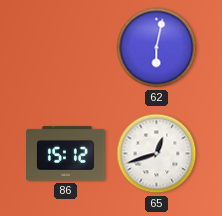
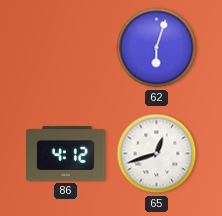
62: 6:02 -> 6:03
86: 15:12 -> 4:12
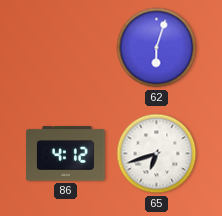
65: 12:42 -> 6:42
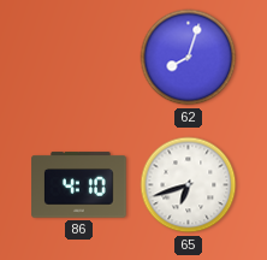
62: 6:03 -> 8:03
86: 4:12 -> 4:10
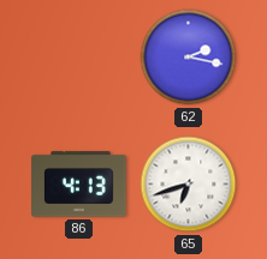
62: 8:03 -> 2:17
86: 4:10 -> 4:13
